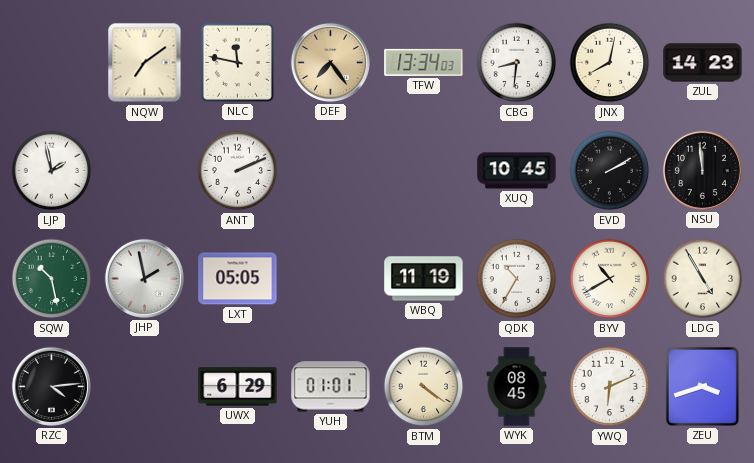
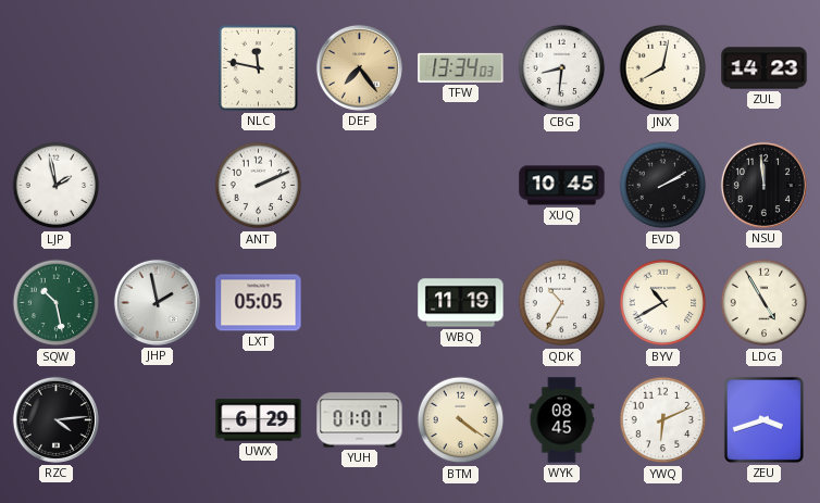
NQW: 7:09 -> none
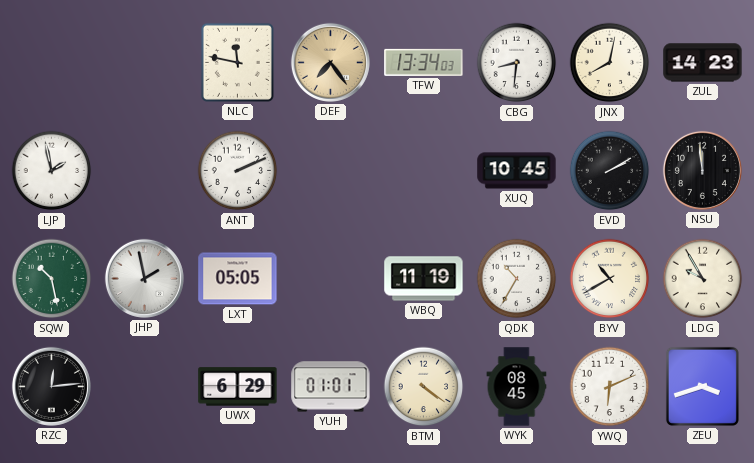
LDG: 4:55 -> 9:55
RZC: 4:14 -> 12:14
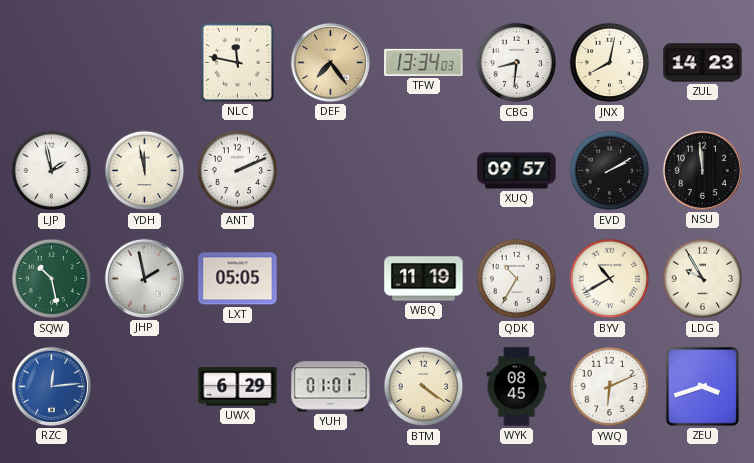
YDH: none -> 11:58
XUQ: 10:45 -> 09:57
RZC dial: black -> blue
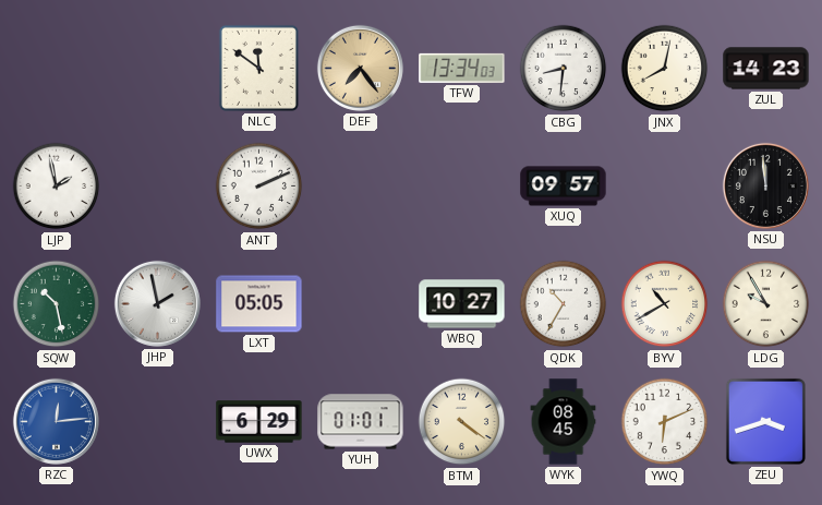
NLC: 11:47 -> 11:51
YDH: 11:58 -> none
EVD: 2:10 -> none
WBQ: 11:19 -> 10:27
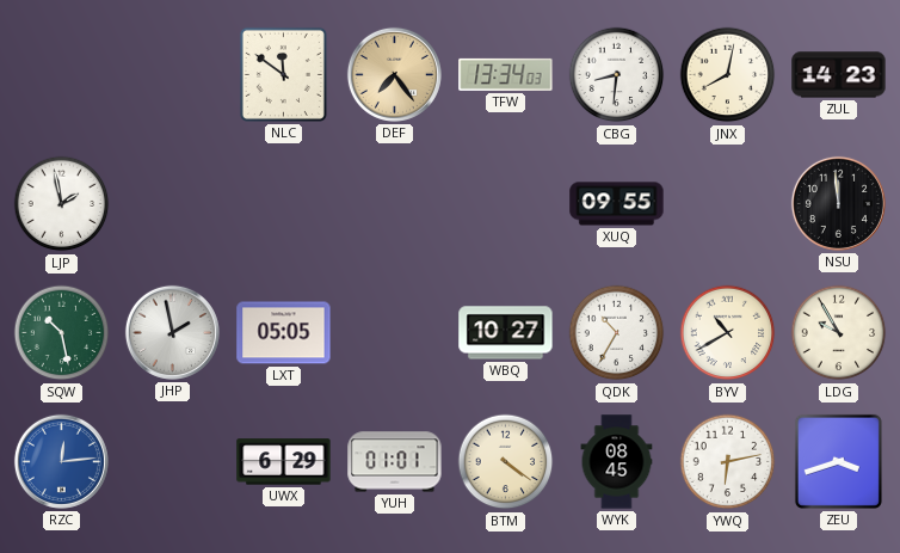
ANT: 2:11 -> none
XUQ: 09:57 -> 09:55
YWQ: 6:11 -> 6:13
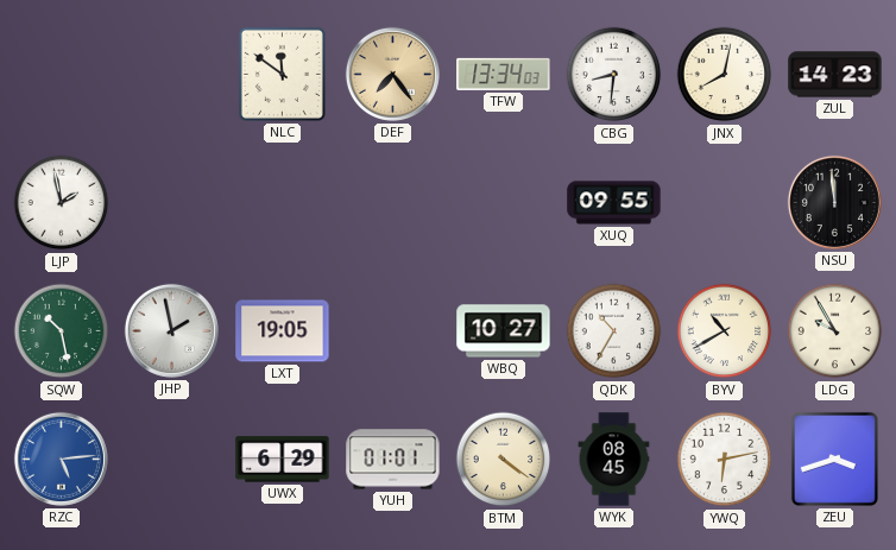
LXT: 05:05 -> 19:05
RZC: 12:14 -> 5:14
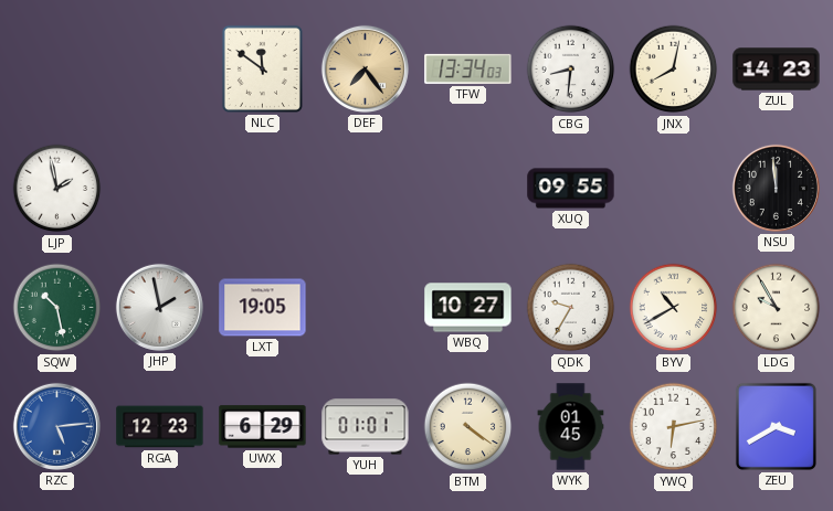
QDK: 10:35 -> 9:35
RGA: none -> 12:23
WYK: 08:45 -> 01:45
ZEU: 3:42 -> 3:40
